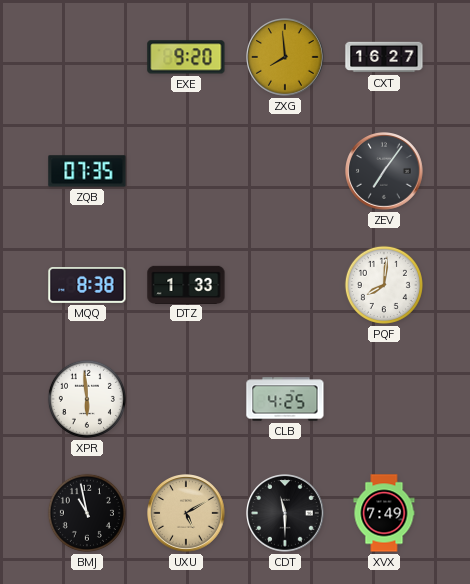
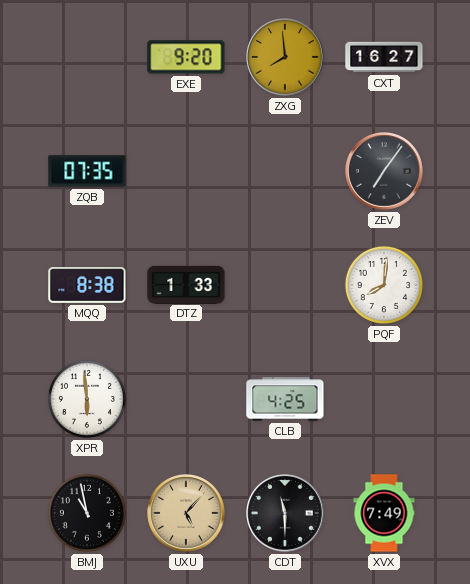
UXU: 5:10 -> 5:07
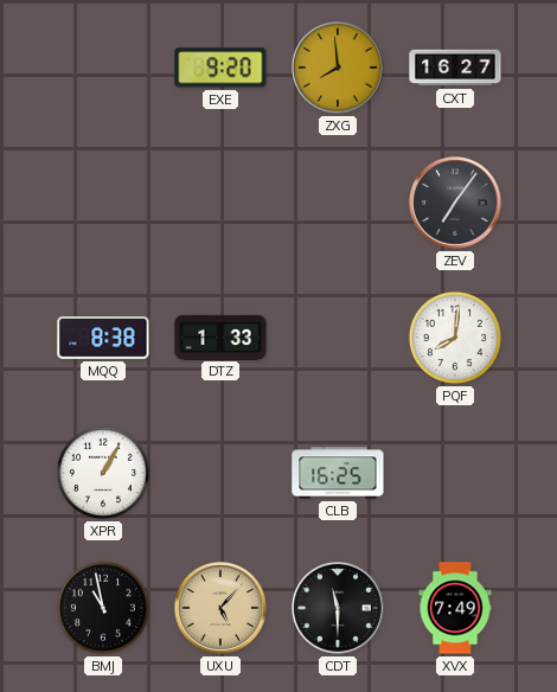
ZQB: 07:35 -> none
XPR: 5:59 -> 1:05
CLB: 4:25 -> 16:25
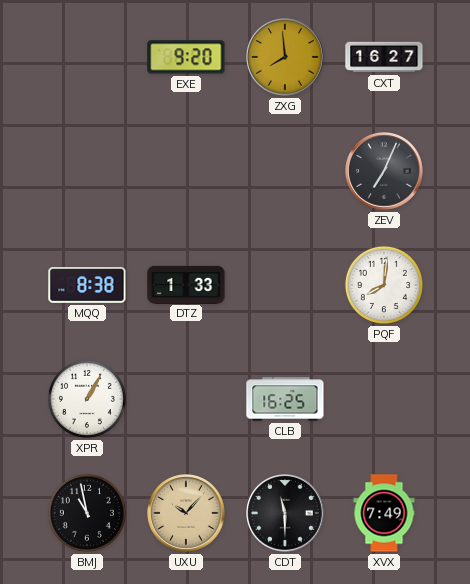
ZEV: 7:06 -> 7:04
UXU: 5:07 -> 10:07
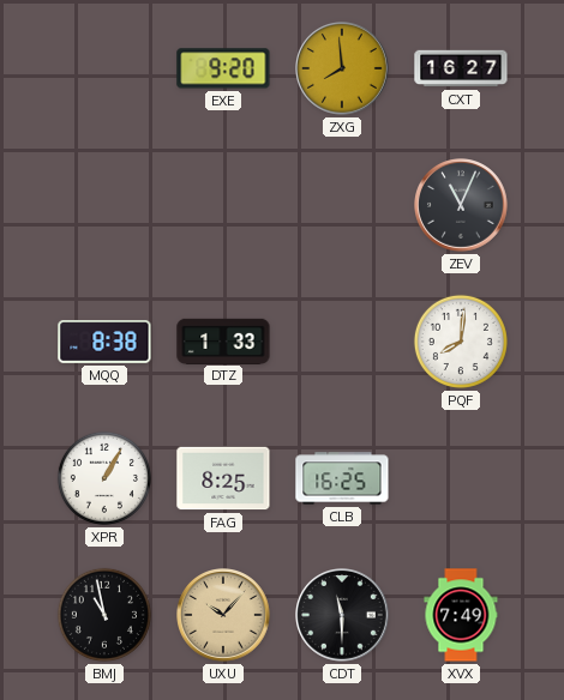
ZEV: 7:04 -> 11:04
FAG: none -> 8:25
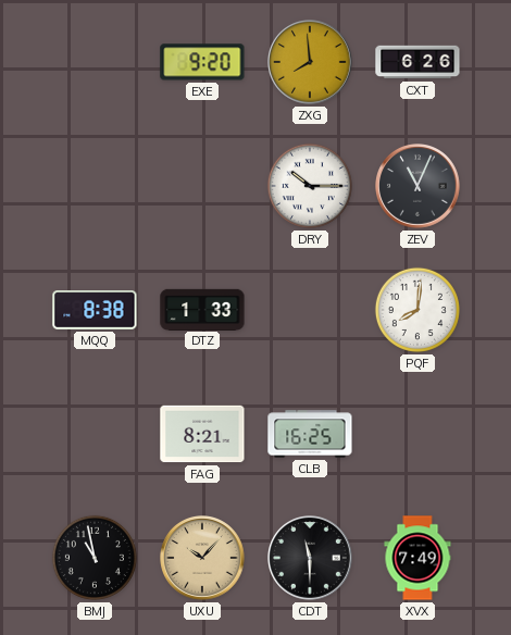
CXT: 16:27 -> 6:26
DRY: none -> 10:15
XPR: 1:05 -> none
FAG: 8:25 -> 8:21
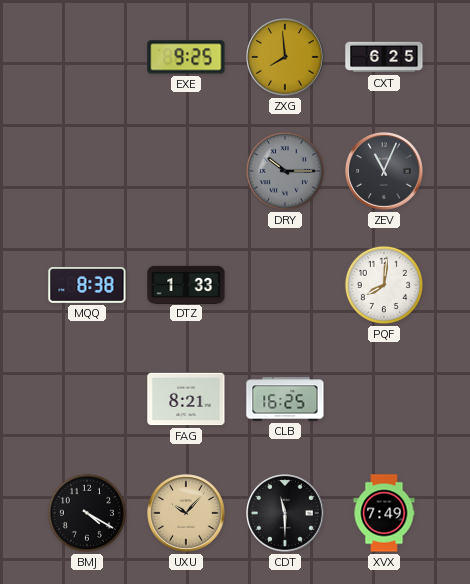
EXE: 9:20 -> 9:25
CXT: 6:26 -> 6:25
DRY dial: white -> grey
BMJ: 10:58 -> 4:20
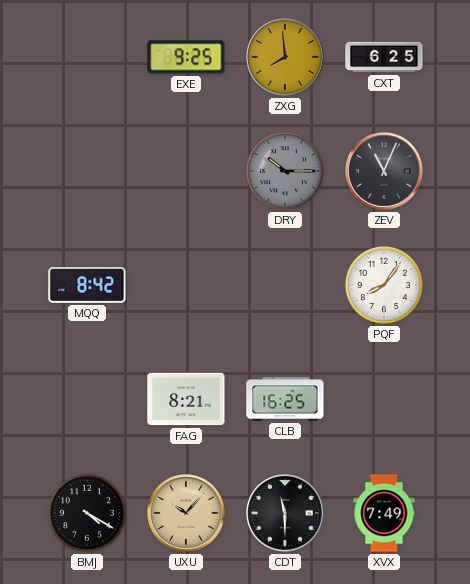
MQQ: 8:38 -> 8:42
DTZ: 1:33 -> none
PQF: 8:01 -> 8:06
